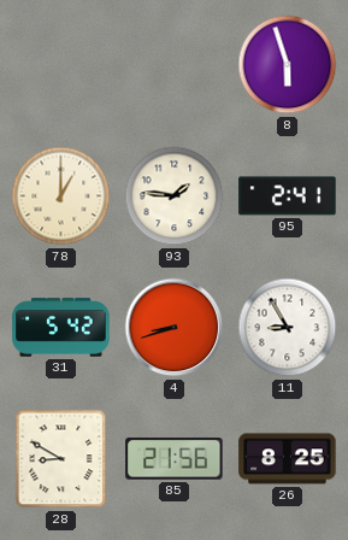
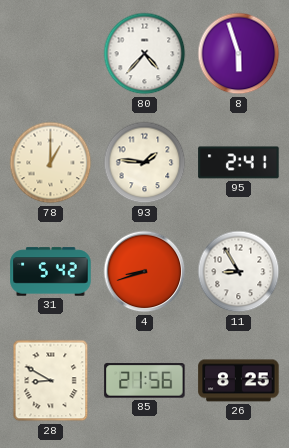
80: none -> 4:37
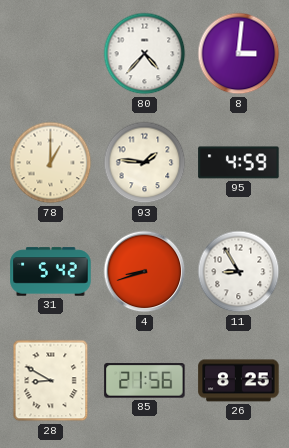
8: 5:57 -> 3:01
95: 2:41 -> 4:59
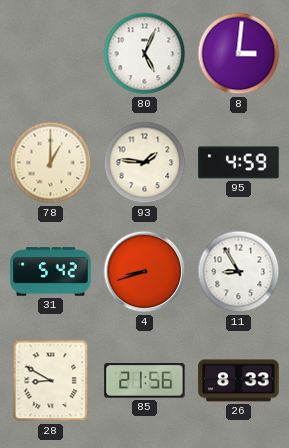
80: 4:37 -> 5:04
26: 8:25 -> 8:33
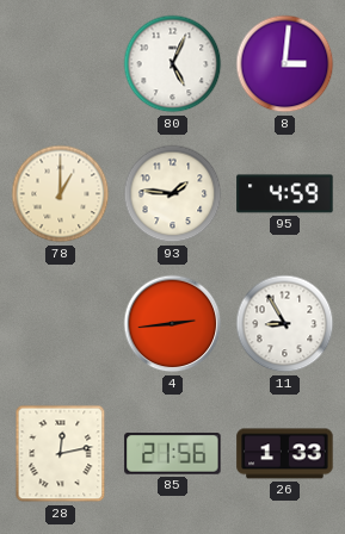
31: 5:42 -> none
4: 8:42 -> 2:44
28: 8:50 -> 12:13
26: 8:33 -> 1:33
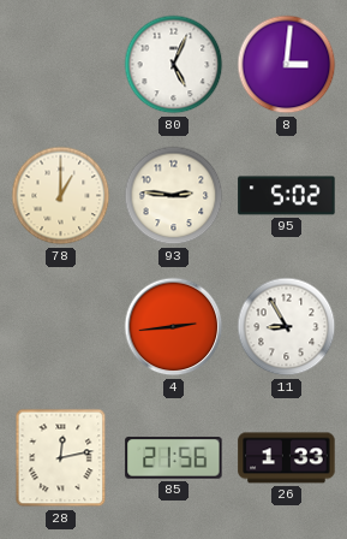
93: 1:46 -> 2:46
95: 4:59 -> 5:02
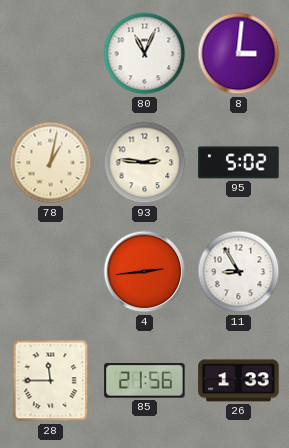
80: 5:04 -> 11:04
78: 1:00 -> 1:02
28: 12:13 -> 11:45
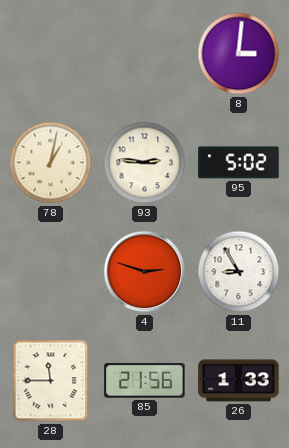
80: 11:04 -> none
4: 2:44 -> 2:48
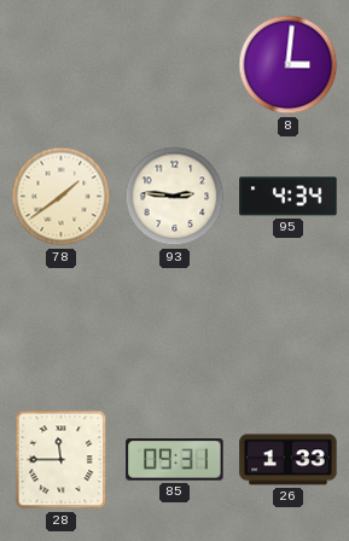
78: 1:02 -> 1:39
95: 5:02 -> 4:34
4: 2:48 -> none
11: 8:55 -> none
85: 21:56 -> 09:31
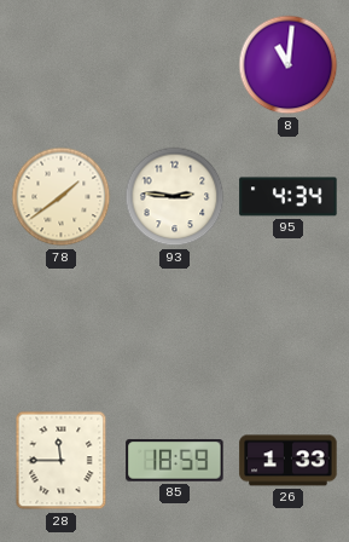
8: 3:01 -> 11:01
85: 09:31 -> 18:59
